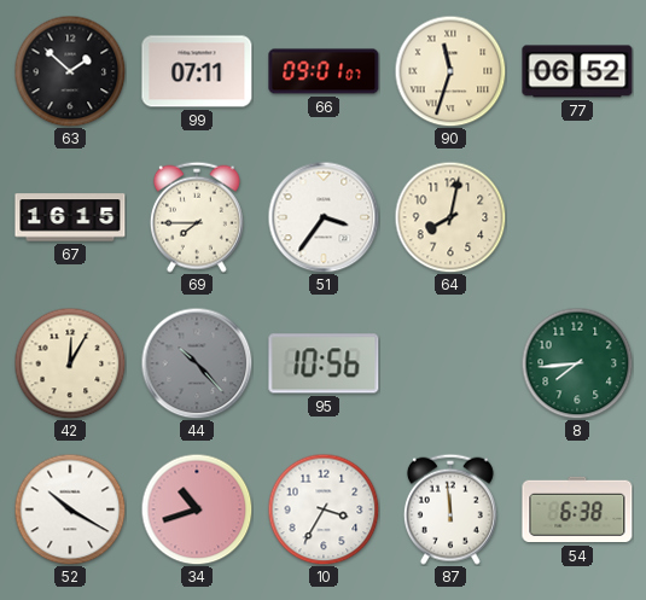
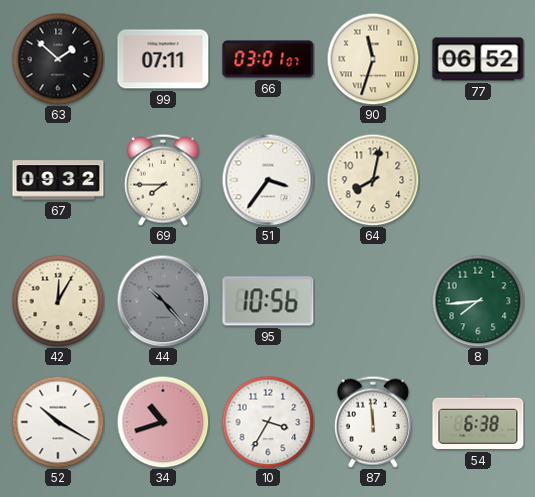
66: 09:01 -> 03:01
67: 16:15 -> 09:32
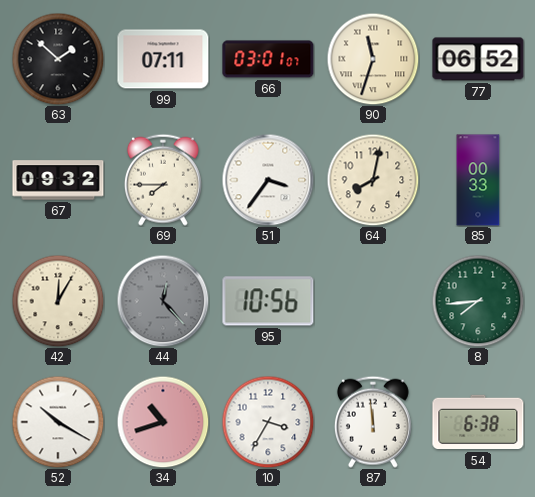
85: none -> 00:33
44: 10:23 -> 12:23
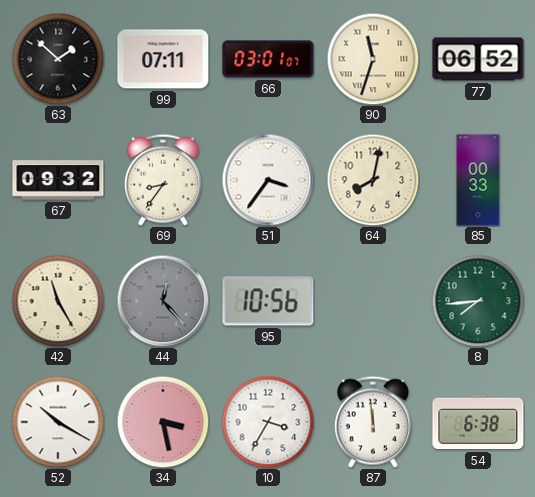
69: 7:45 -> 8:36
42: 12:05 -> 11:25
34: 10:42 -> 3:28
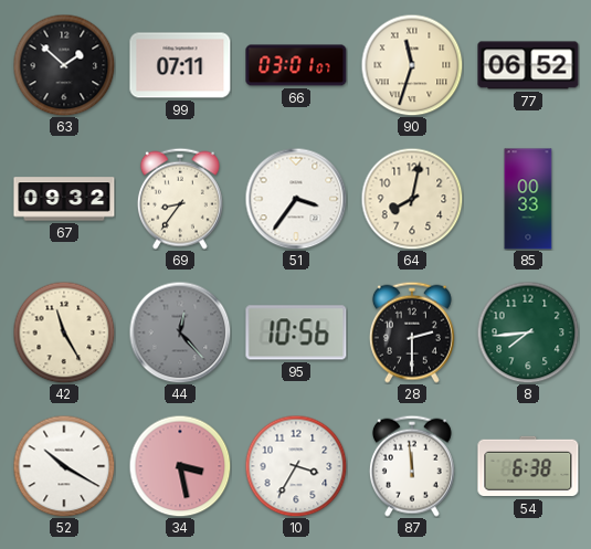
28: none -> 2:30
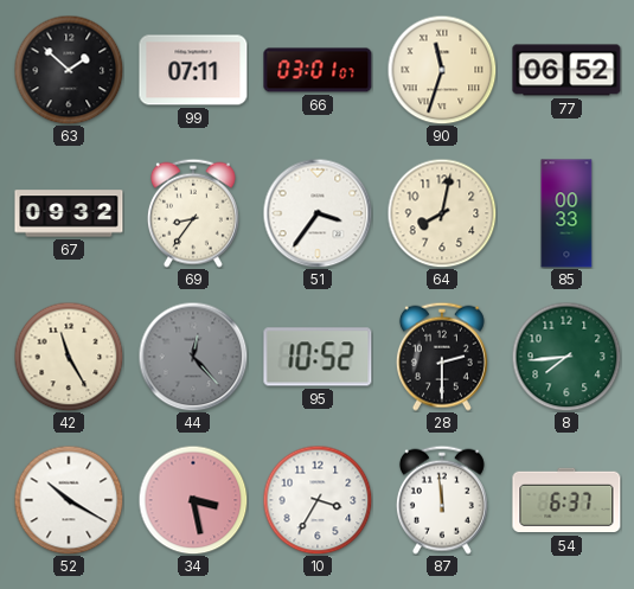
95: 10:56 -> 10:52
54: 6:38 -> 6:37
